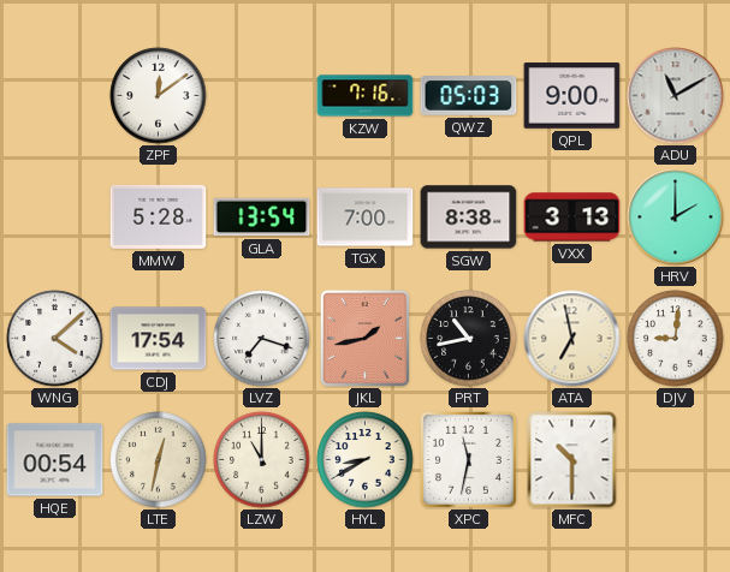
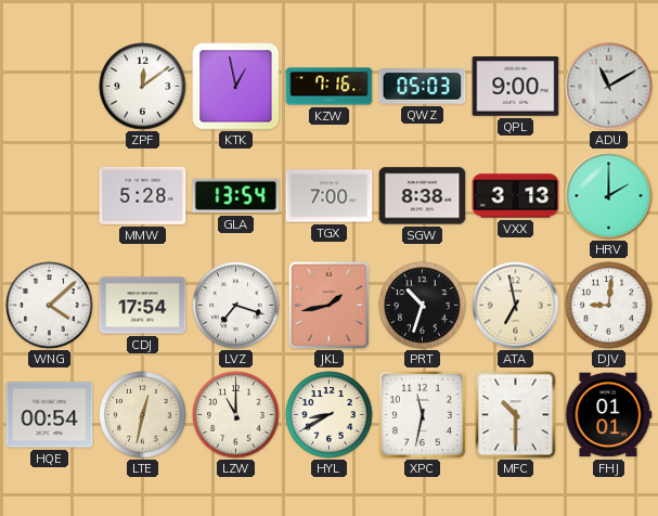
KTK: none -> 12:58
PRT: 10:43 -> 10:33
FHJ: none -> 01:01
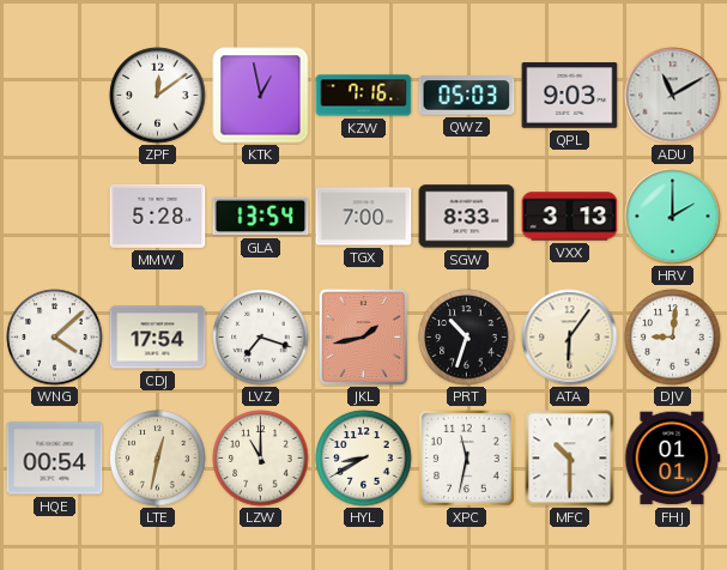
QPL: 9:00 -> 9:03
SGW: 8:38 -> 8:33
ATA: 6:58 -> 6:06
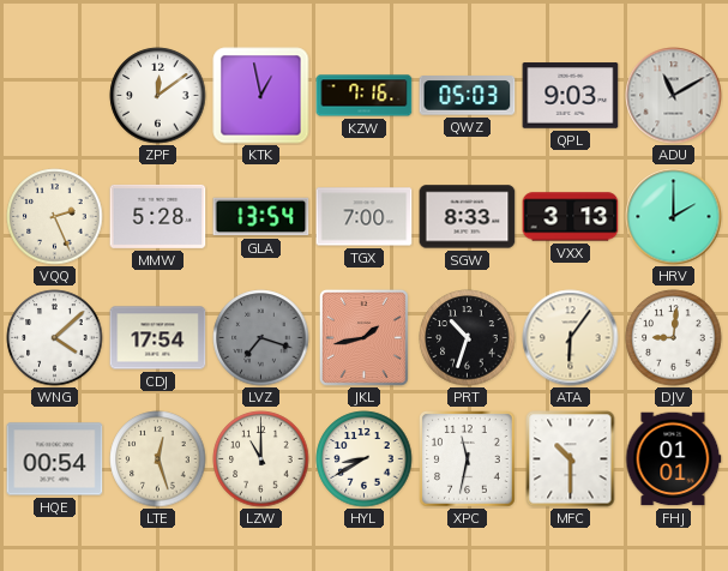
VQQ: none -> 2:26
LVZ dial: white -> grey
LTE: 12:32 -> 12:27
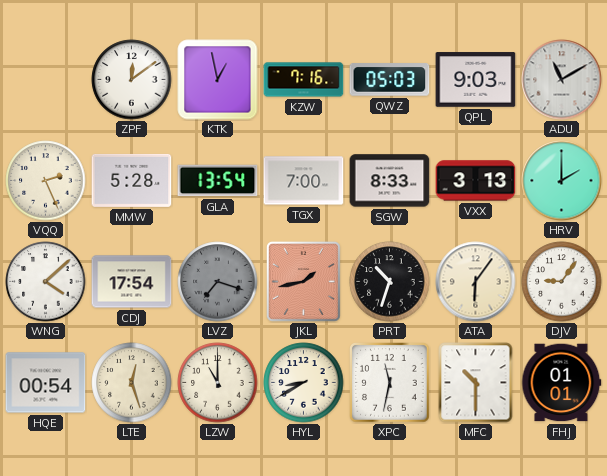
DJV: 9:01 -> 9:06
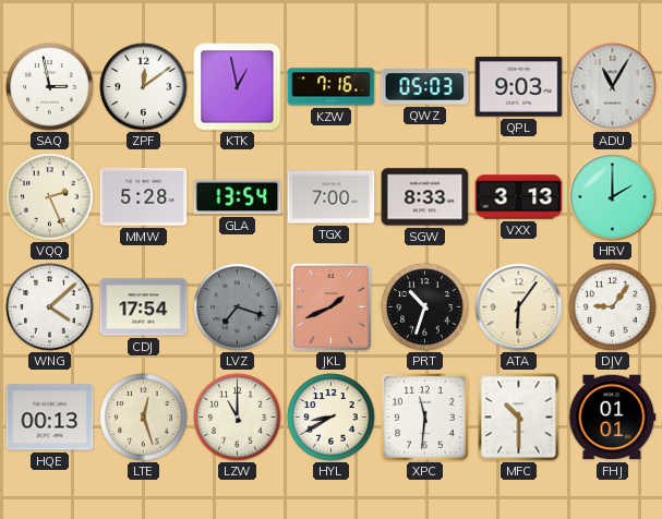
SAQ: none -> 2:58
ADU: 11:10 -> 11:05
JKL: 1:43 -> 1:41
HQE: 00:54 -> 00:13
XPC: 11:32 -> 11:31
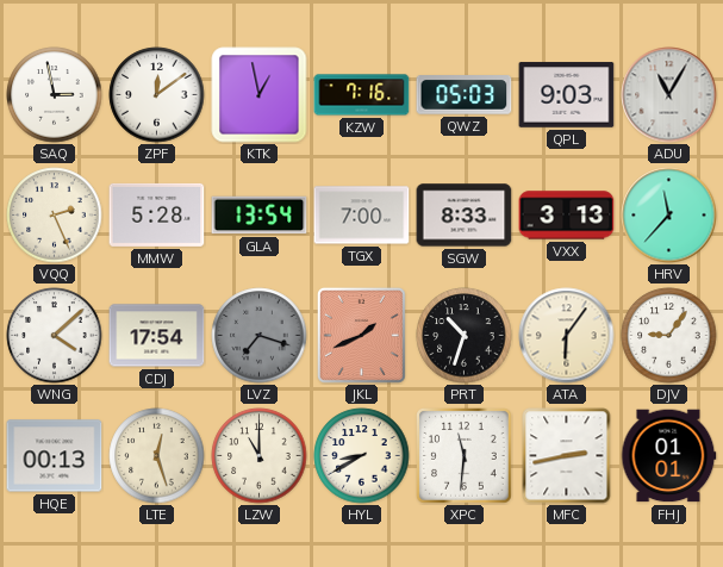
HRV: 2:00 -> 11:37
MFC: 10:30 -> 2:43
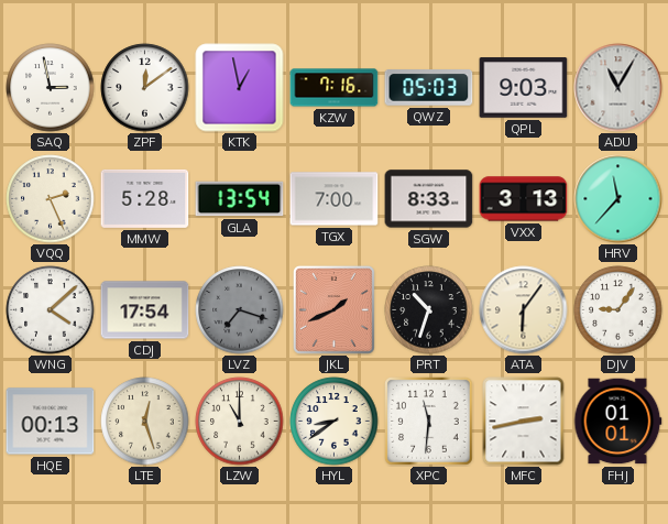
HYL: 8:40 -> 8:39
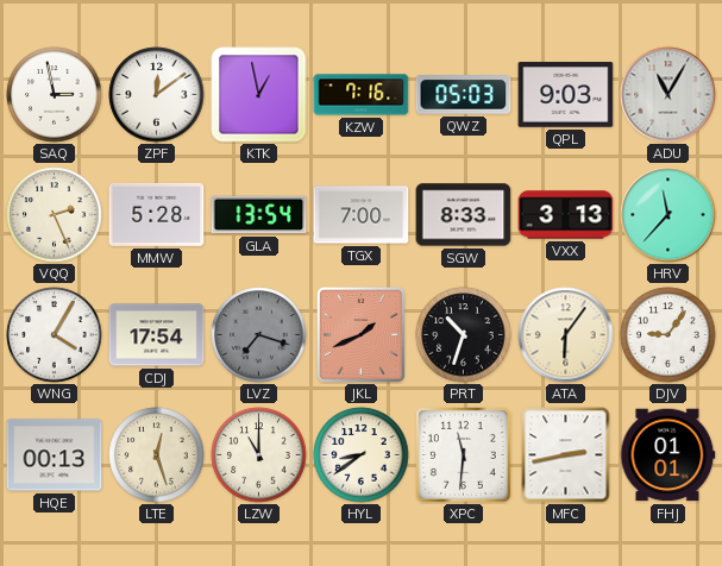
WNG: 4:08 -> 4:05
